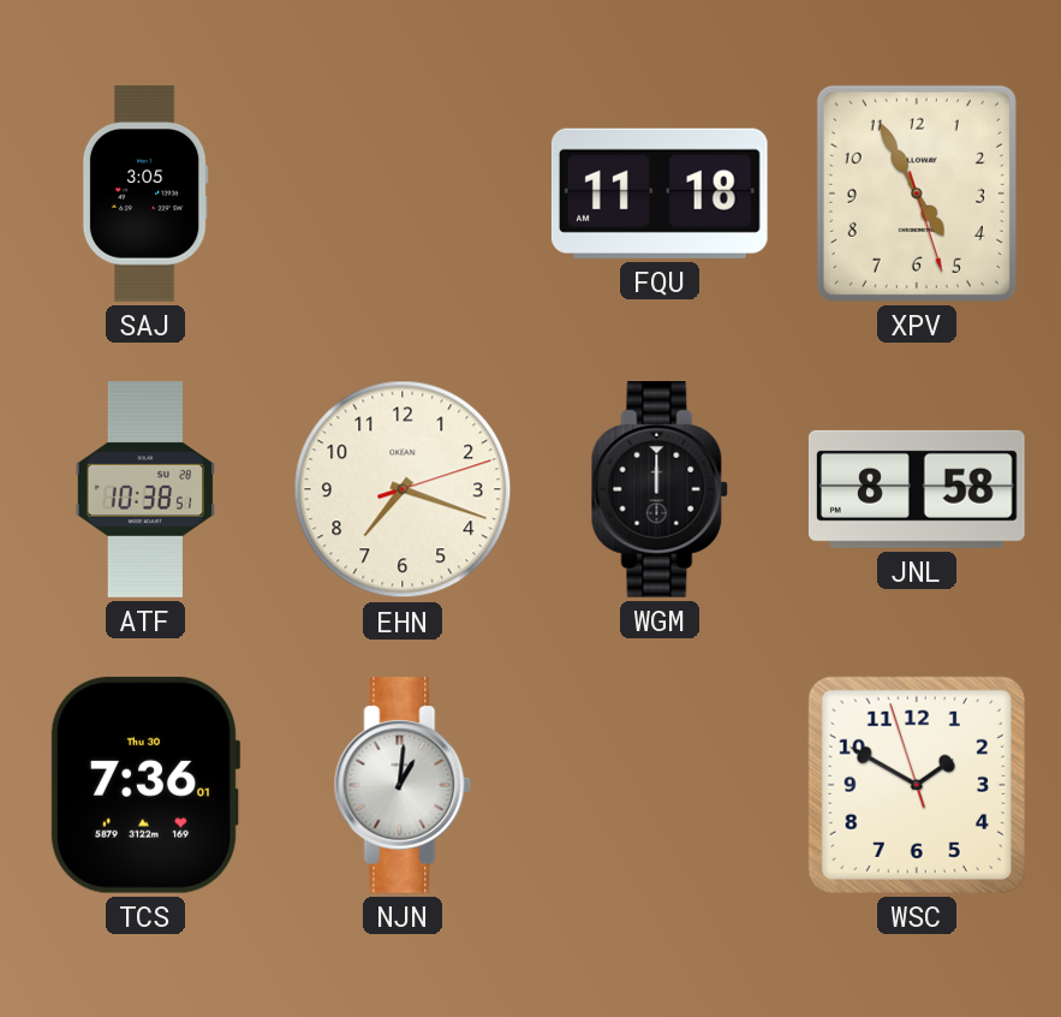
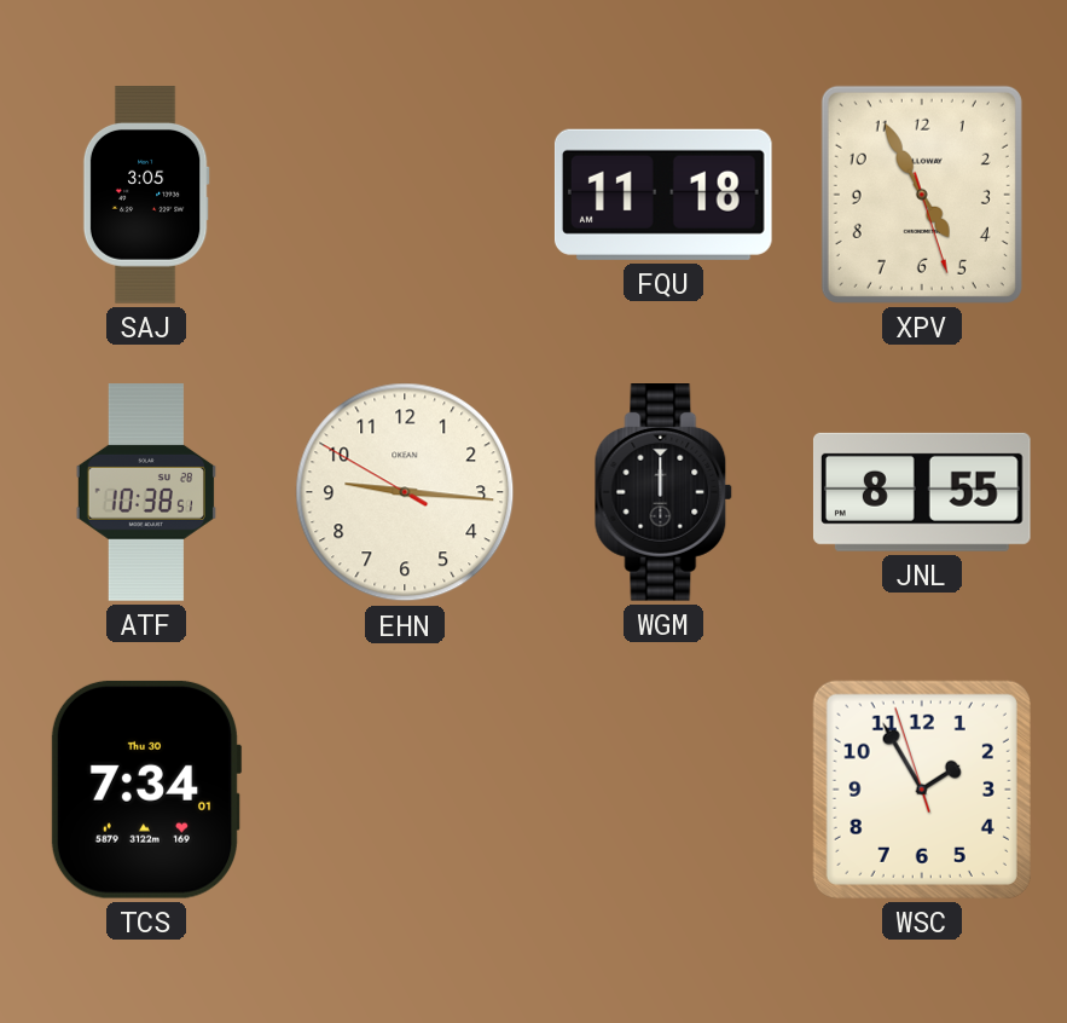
EHN: 7:18 -> 9:15
JNL: 8:58 -> 8:55
TCS: 7:36 -> 7:34
NJN: 1:01 -> none
WSC: 1:49 -> 1:54
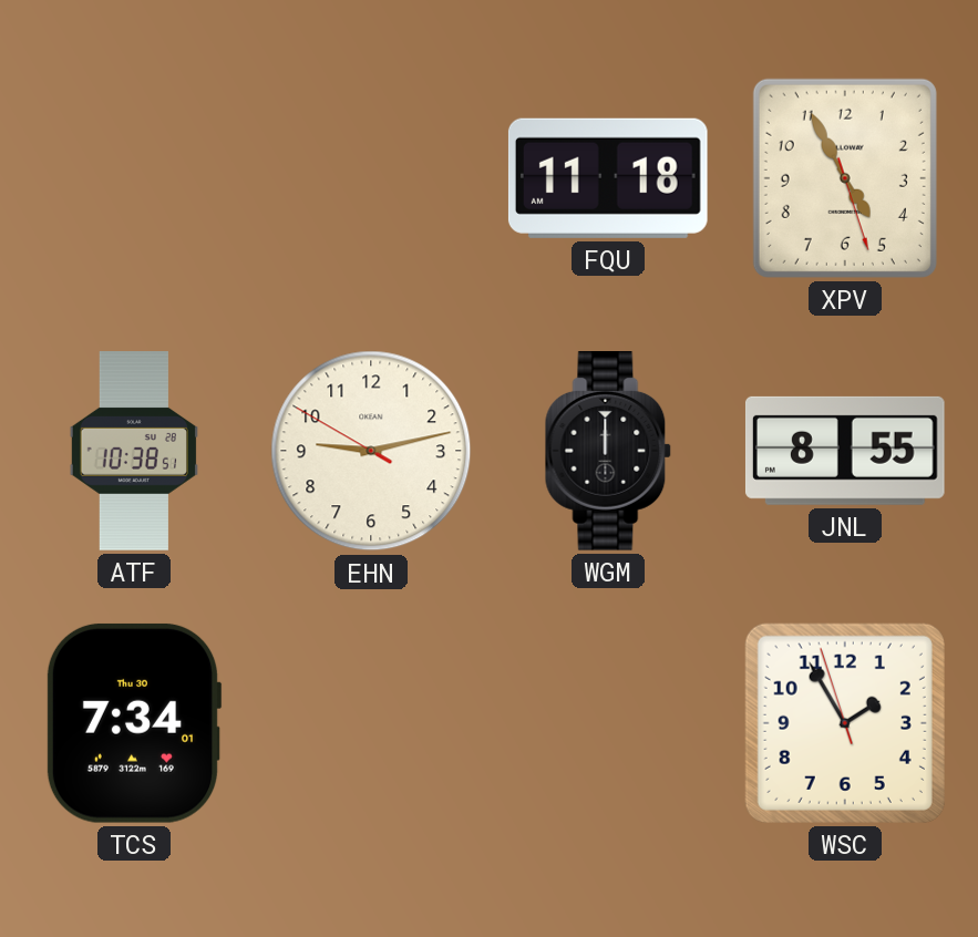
SAJ: 3:05 -> none
EHN: 9:15 -> 9:12
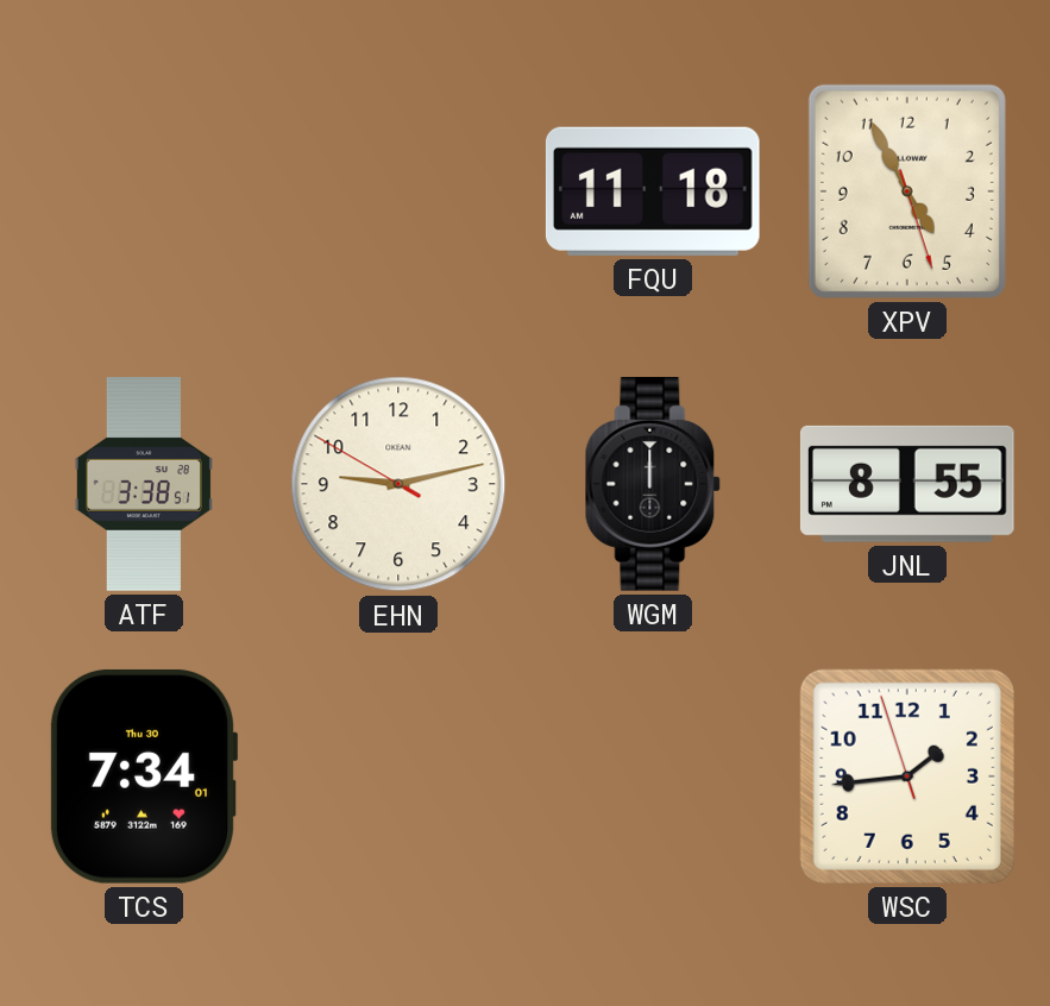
ATF: 10:38 -> 3:38
WSC: 1:54 -> 1:43
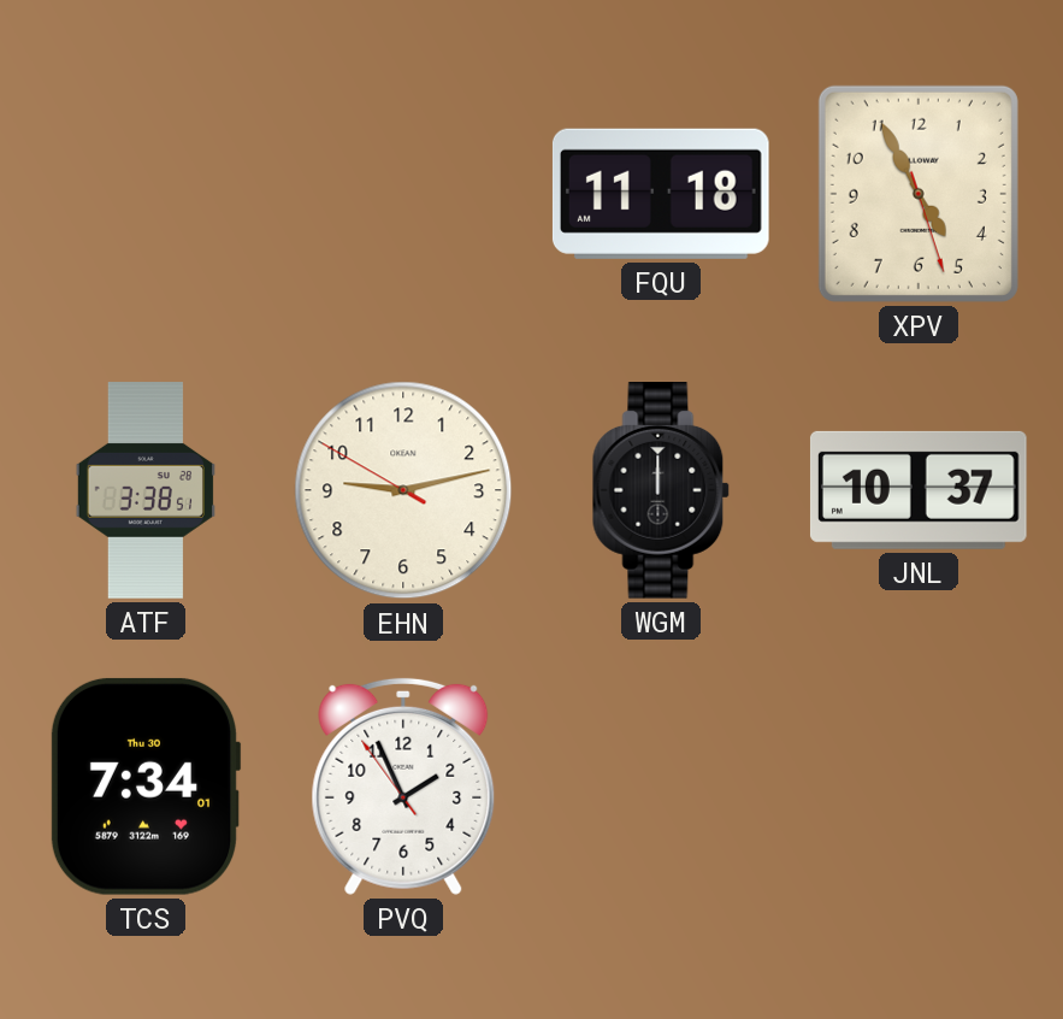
JNL: 8:55 -> 10:37
PVQ: none -> 1:55
WSC: 1:43 -> none
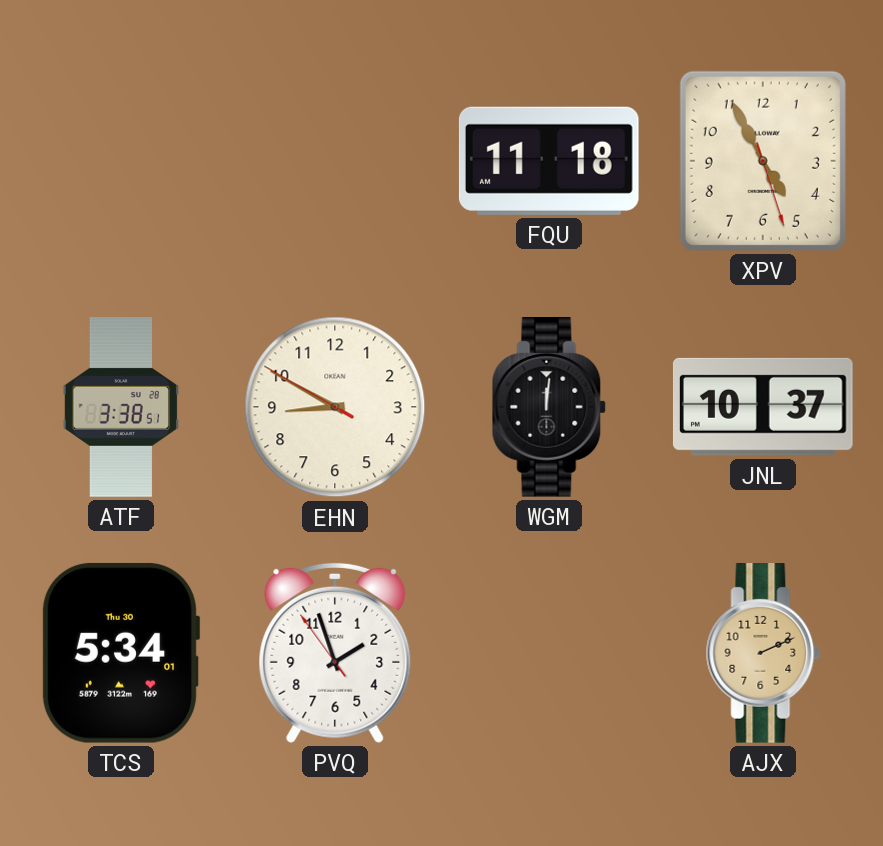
EHN: 9:12 -> 8:49
WGM: 12:00 -> 12:01
TCS: 7:34 -> 5:34
PVQ: 1:55 -> 1:56
AJX: none -> 2:11
